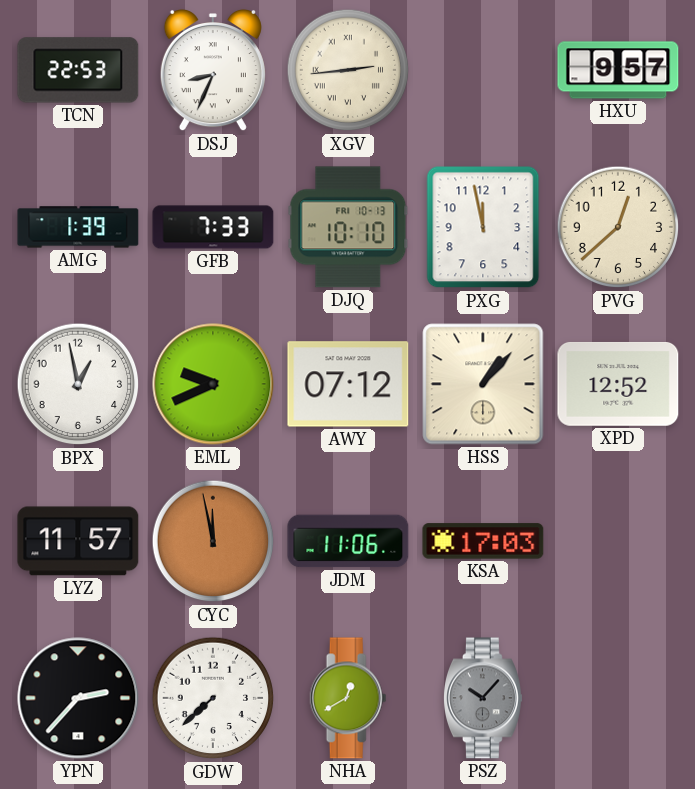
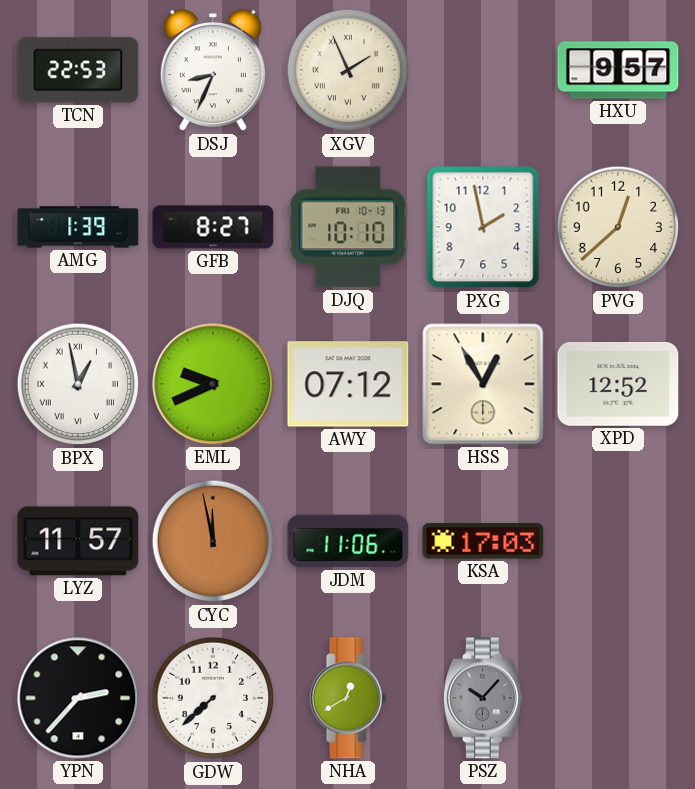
XGV: 2:44 -> 1:56
GFB: 7:33 -> 8:27
PXG: 11:58 -> 1:58
BPX numerals: Arabic -> Roman
HSS: 1:07 -> 12:55
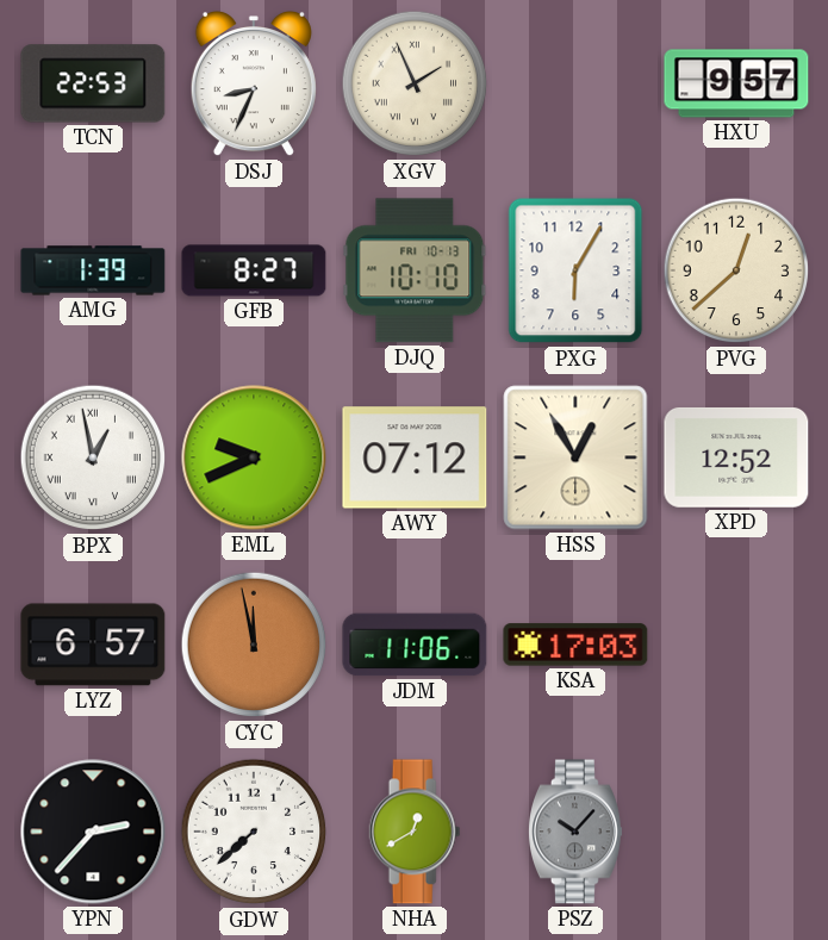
PXG: 1:58 -> 6:05
LYZ: 11:57 -> 6:57
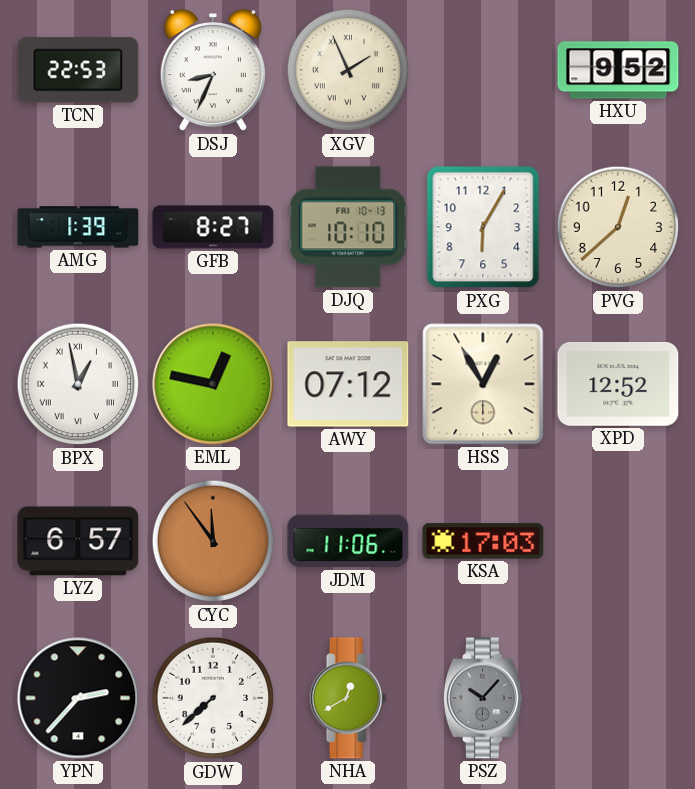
HXU: 9:57 -> 9:52
EML: 9:41 -> 12:47
CYC: 11:58 -> 11:54
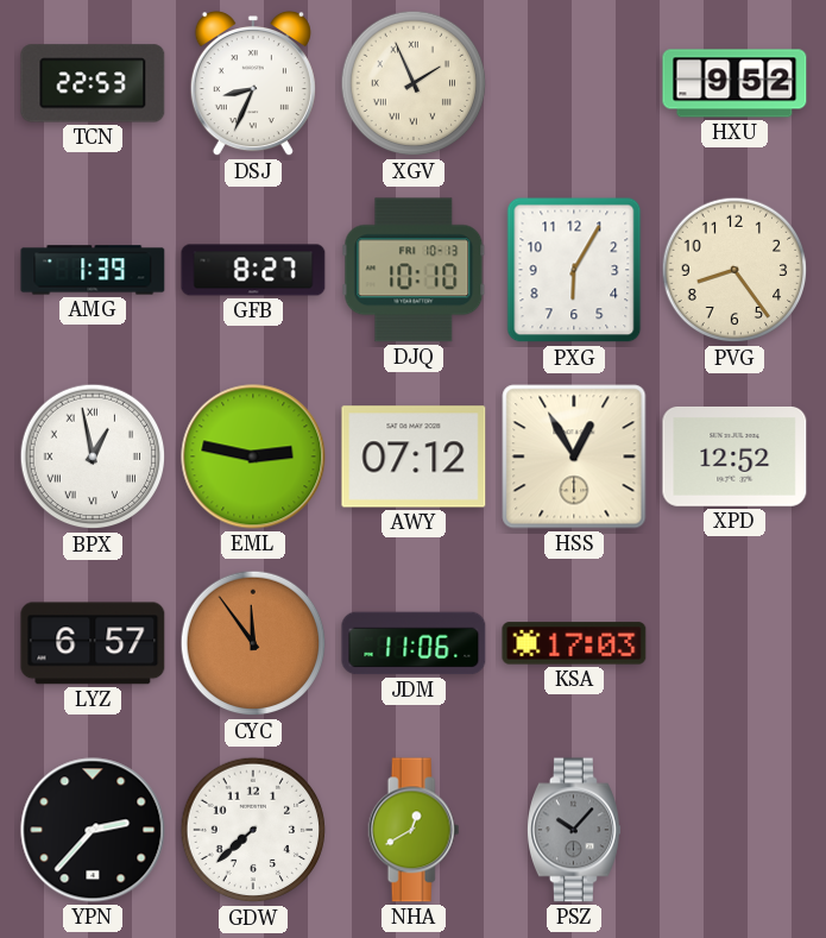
PVG: 12:38 -> 8:24
EML: 12:47 -> 2:47
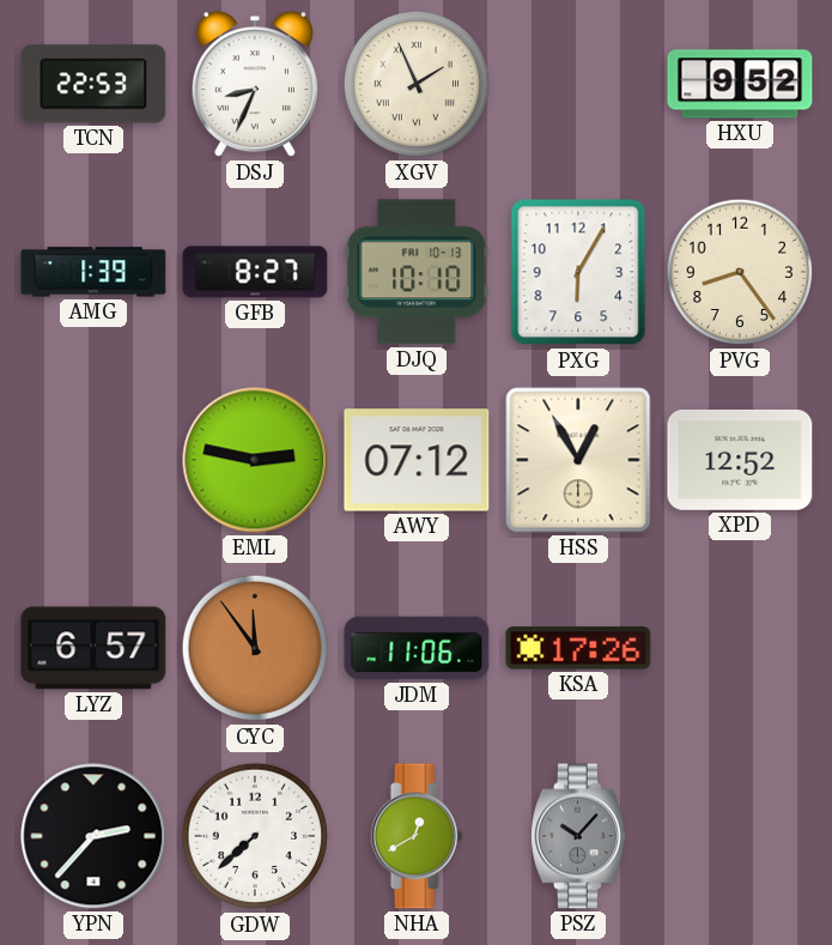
BPX: 12:58 -> none
KSA: 17:03 -> 17:26
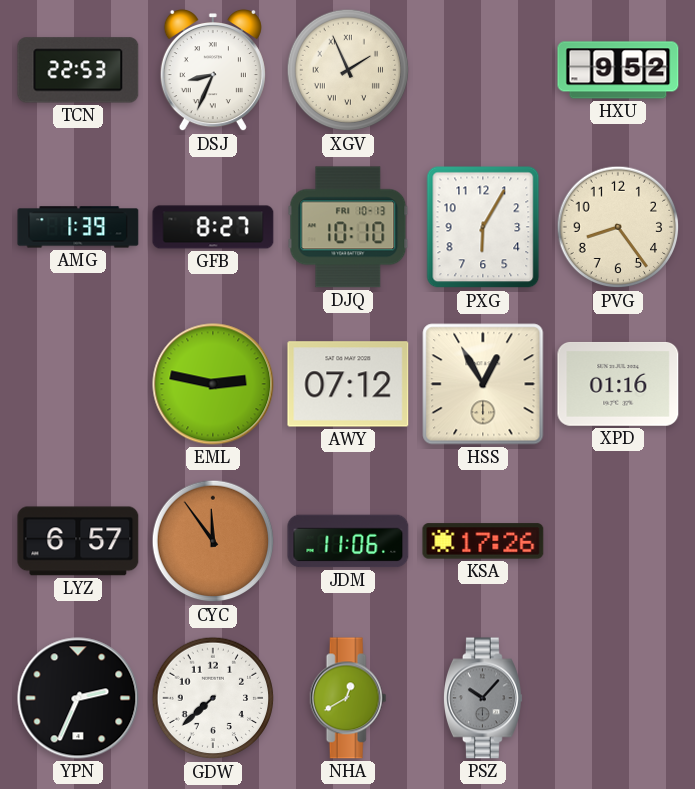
XPD: 12:52 -> 01:16
YPN: 2:37 -> 2:34
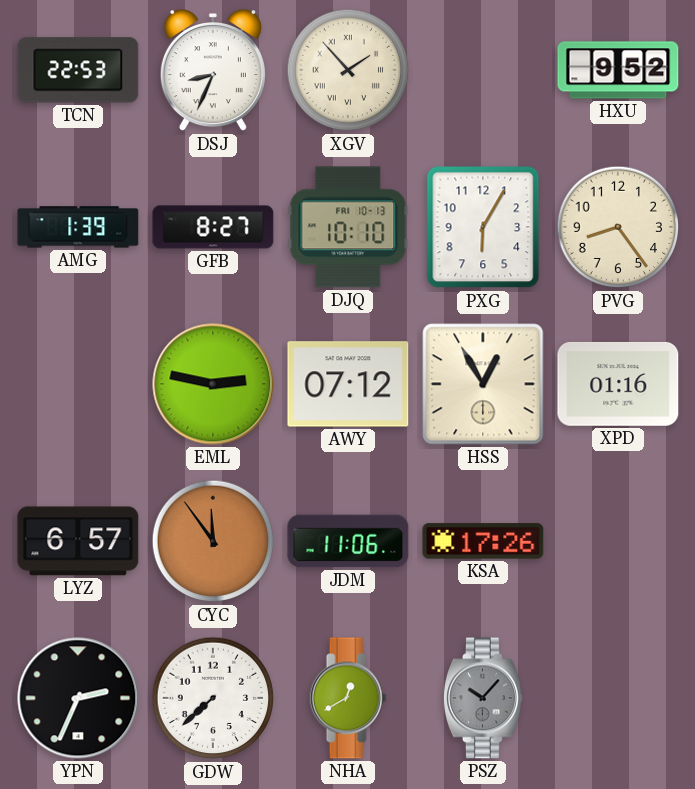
XGV: 1:56 -> 1:53
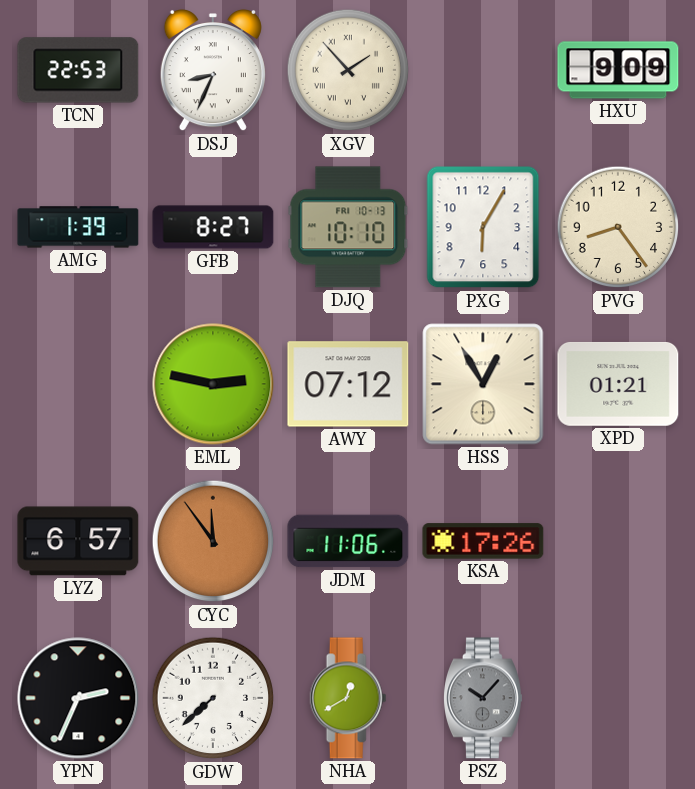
HXU: 9:52 -> 9:09
XPD: 01:16 -> 01:21
